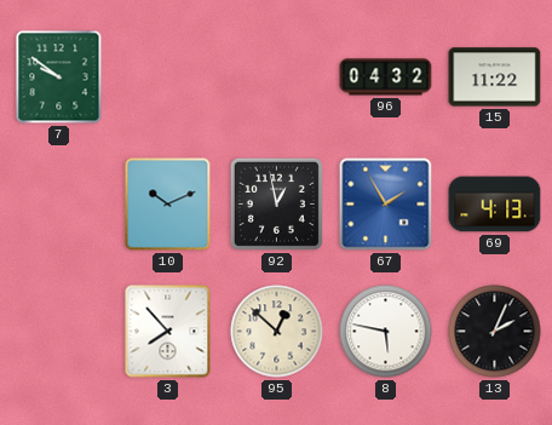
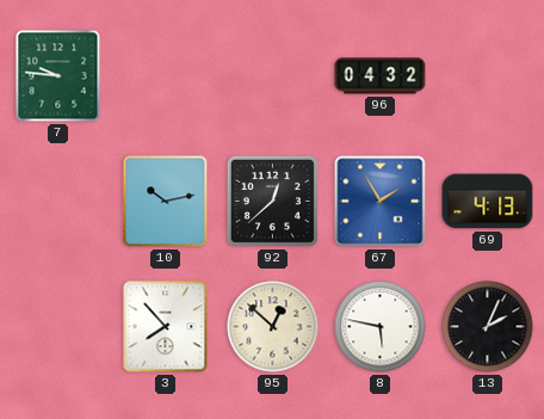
7: 9:51 -> 9:46
15: 11:22 -> none
10: 10:11 -> 10:13
92: 12:58 -> 12:38
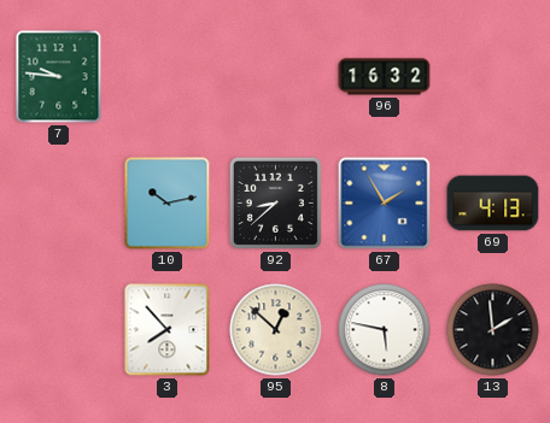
96: 04:32 -> 16:32
92: 12:38 -> 8:38
13: 2:04 -> 1:59
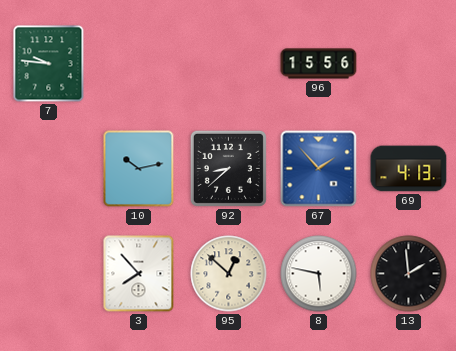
96: 16:32 -> 15:56
67: 1:55 -> 1:53
